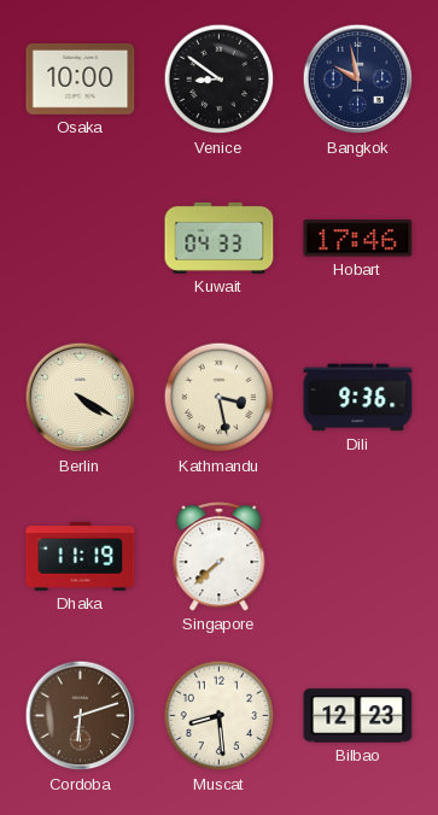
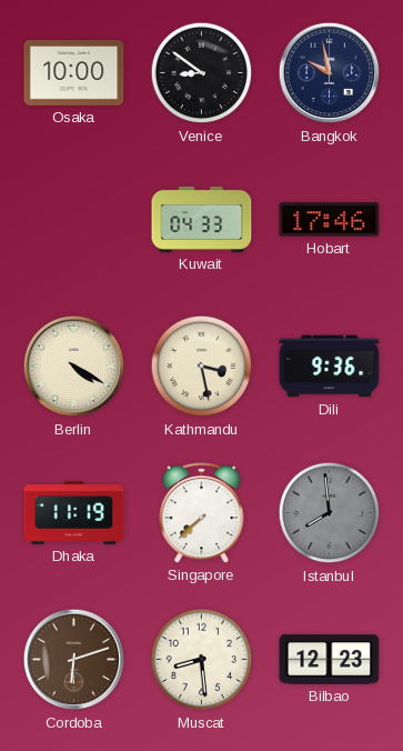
Istanbul: none -> 7:59
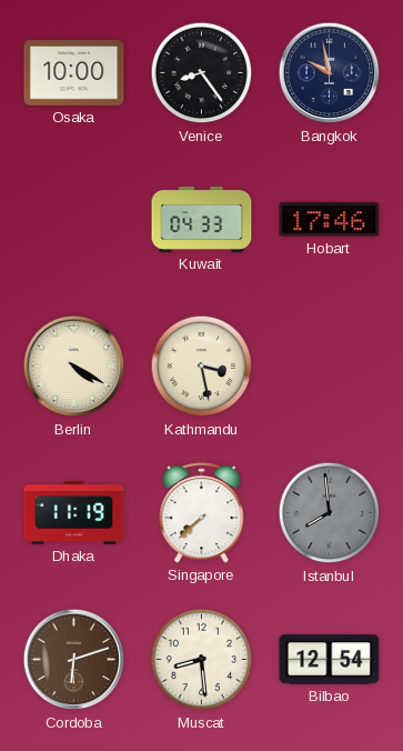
Venice: 8:51 -> 8:24
Dili: 9:36 -> none
Bilbao: 12:23 -> 12:54
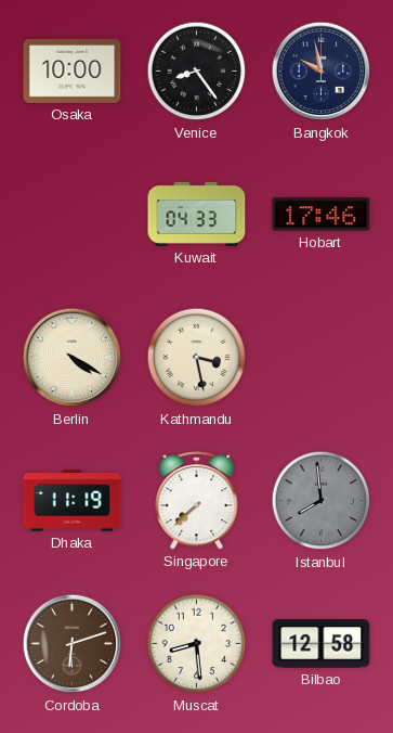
Bilbao: 12:54 -> 12:58
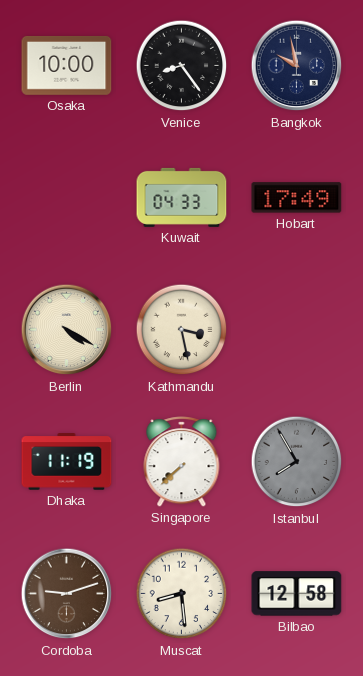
Hobart: 17:46 -> 17:49
Istanbul: 7:59 -> 7:55
Cordoba: 6:12 -> 9:12
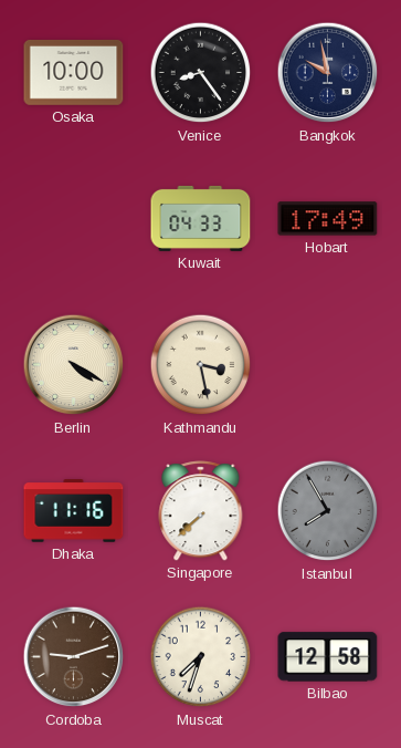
Dhaka: 11:19 -> 11:16
Muscat: 8:29 -> 7:33
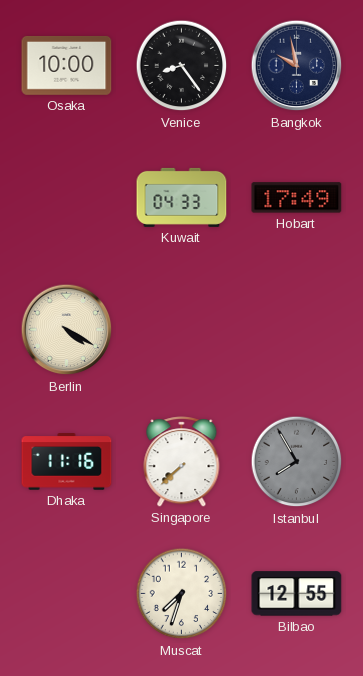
Kathmandu: 3:28 -> none
Cordoba: 9:12 -> none
Bilbao: 12:58 -> 12:55
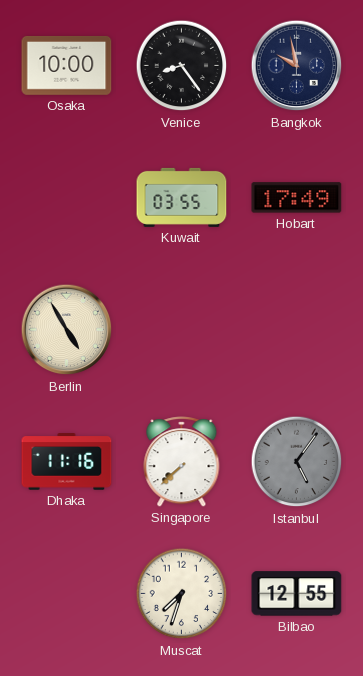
Kuwait: 04:33 -> 03:55
Berlin: 4:20 -> 4:55
Istanbul: 7:55 -> 5:06
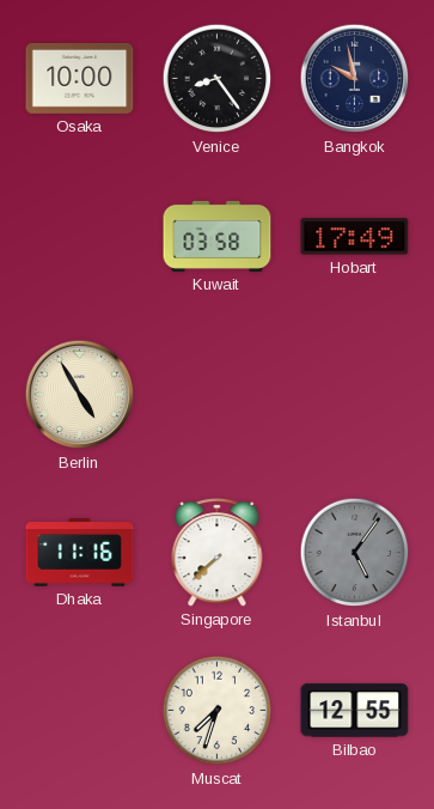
Kuwait: 03:55 -> 03:58
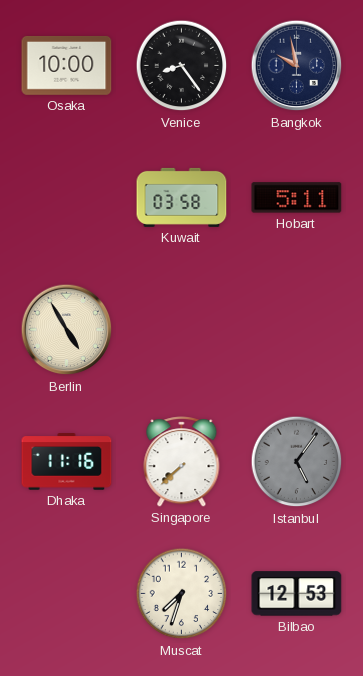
Hobart: 17:49 -> 5:11
Bilbao: 12:55 -> 12:53
